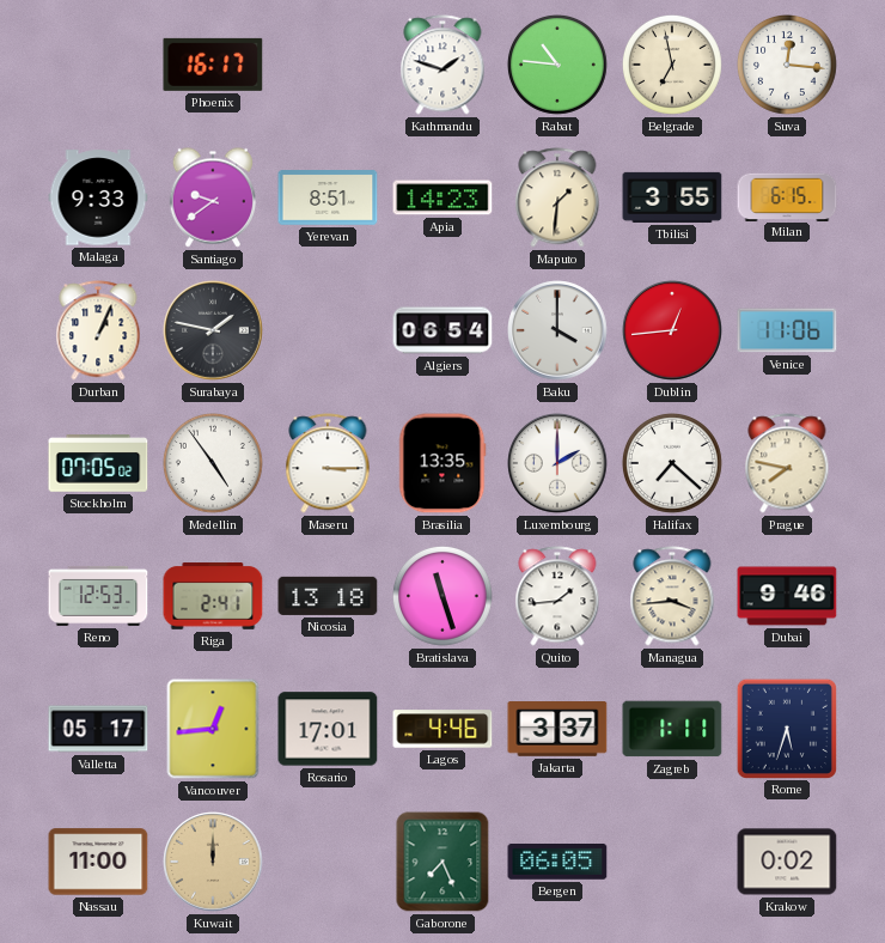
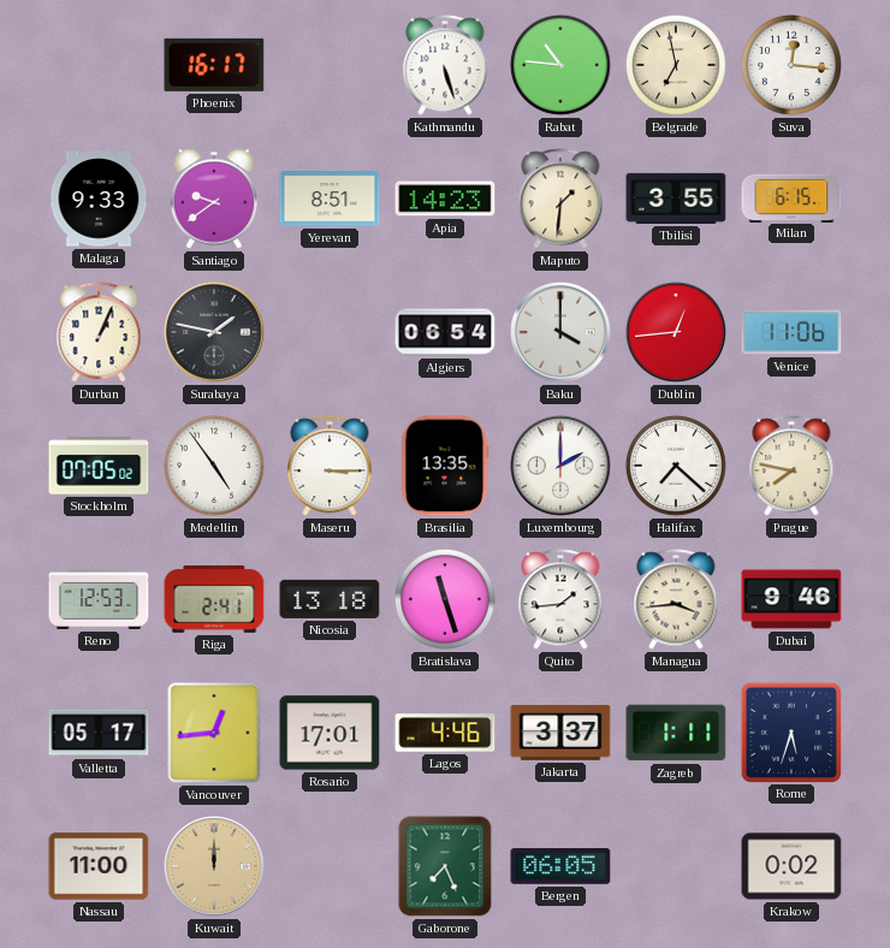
Kathmandu: 1:48 -> 5:27
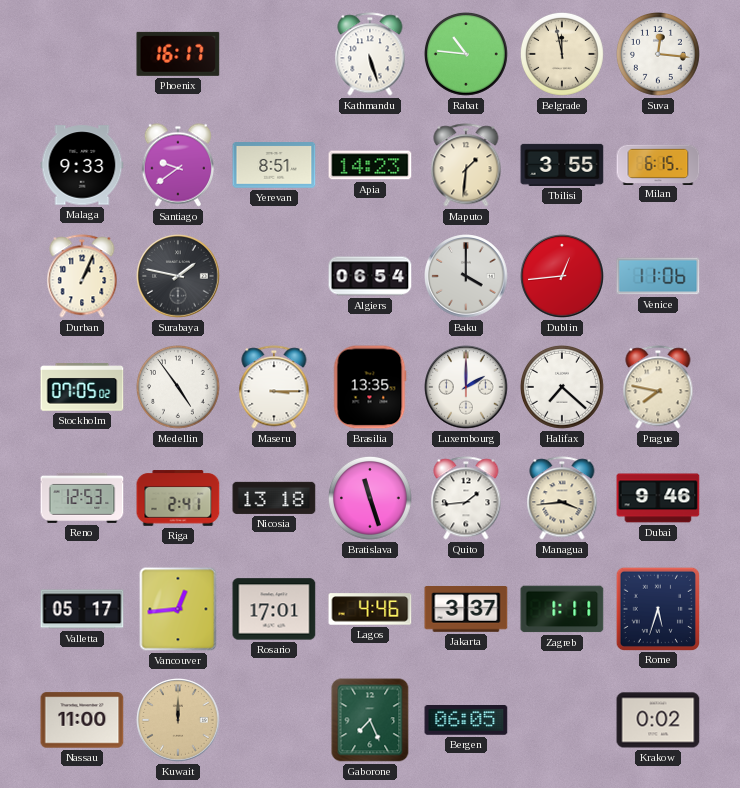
Belgrade: 6:58 -> 11:58
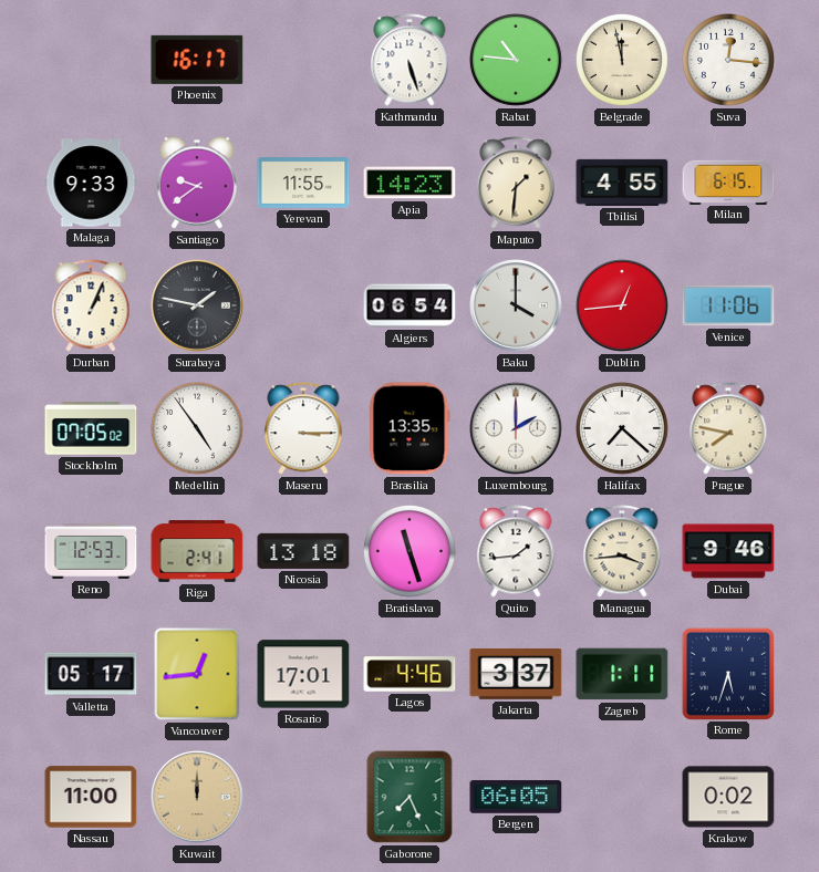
Yerevan: 8:51 -> 11:55
Tbilisi: 3:55 -> 4:55
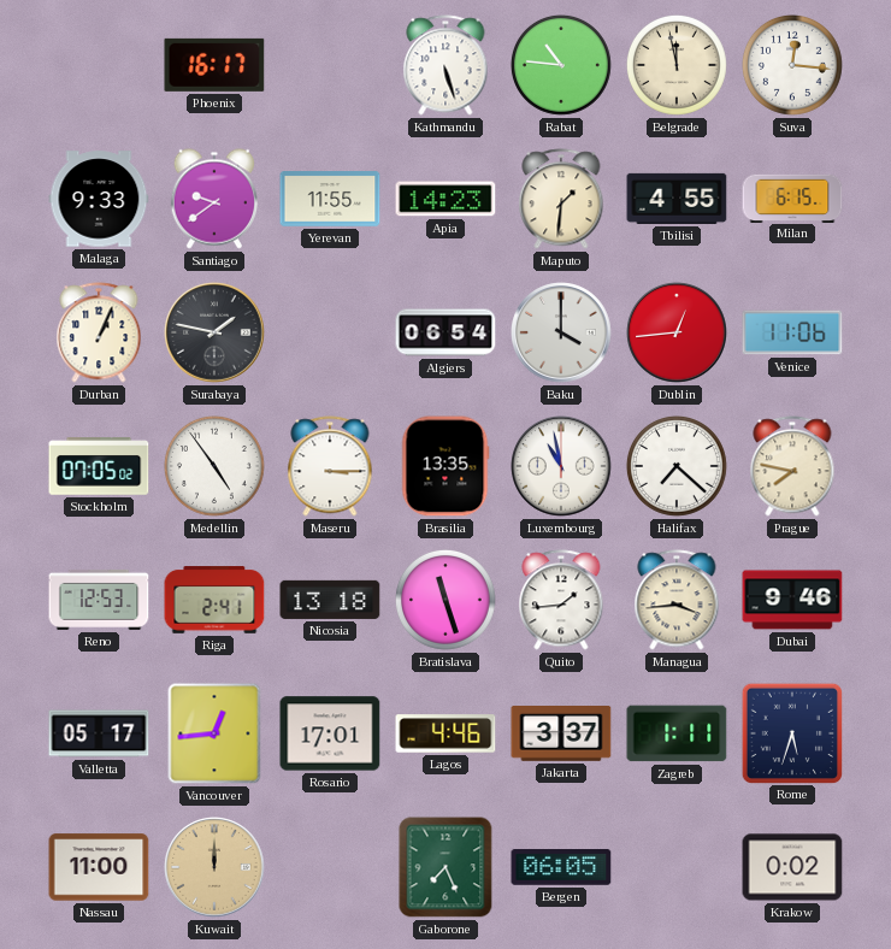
Luxembourg: 2:00 -> 10:58
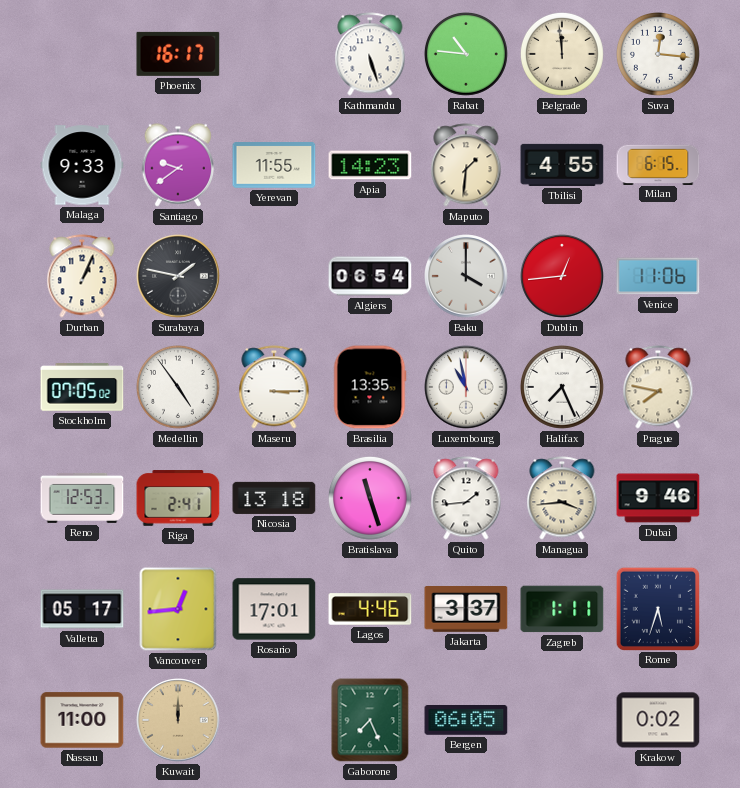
Belgrade: 11:58 -> 11:59
Halifax: 7:22 -> 7:26
